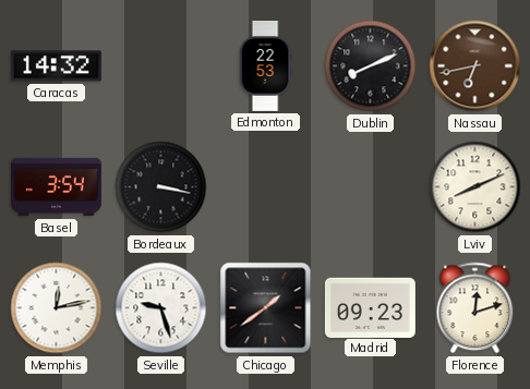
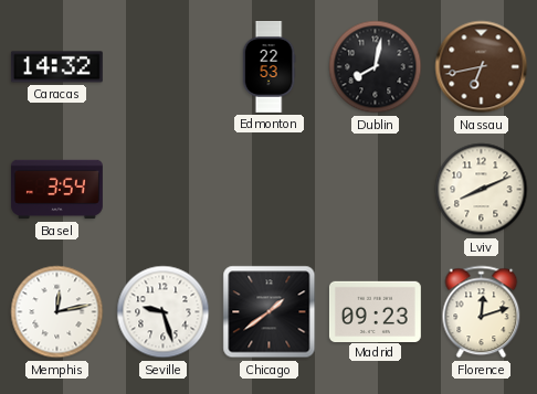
Dublin: 8:11 -> 8:02
Bordeaux: 3:17 -> none
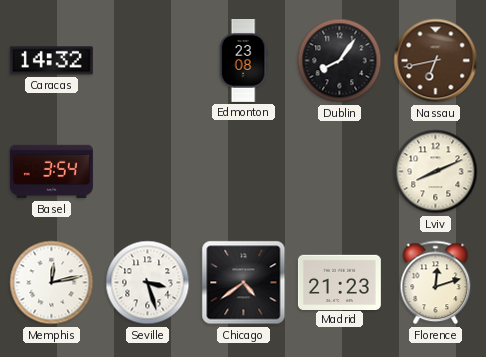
Edmonton: 22:53 -> 23:08
Dublin: 8:02 -> 8:06
Seville: 9:27 -> 3:27
Chicago: 1:39 -> 4:39
Madrid: 09:23 -> 21:23
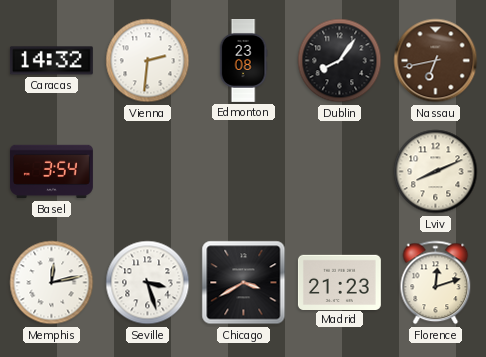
Vienna: none -> 2:31
Chicago: 4:39 -> 3:40
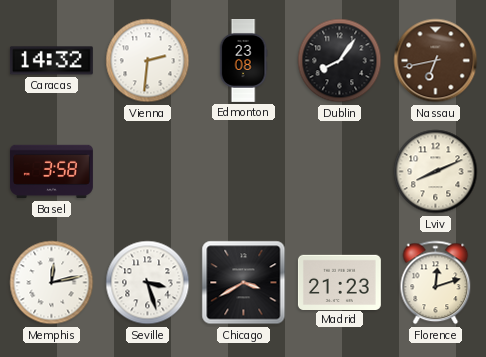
Basel: 3:54 -> 3:58
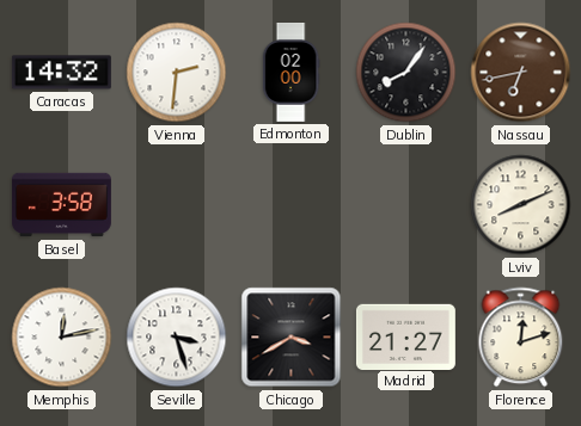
Edmonton: 23:08 -> 02:00
Madrid: 21:23 -> 21:27
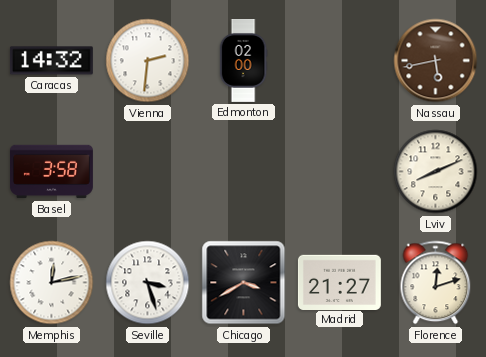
Dublin: 8:06 -> none
Nassau: 6:43 -> 5:43
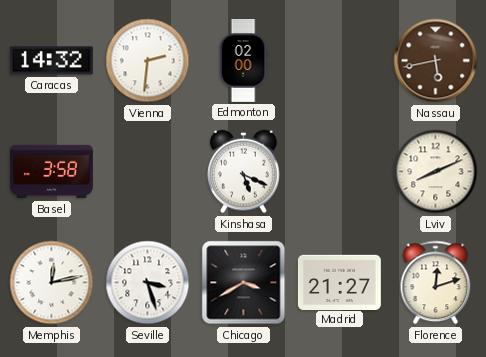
Kinshasa: none -> 5:19
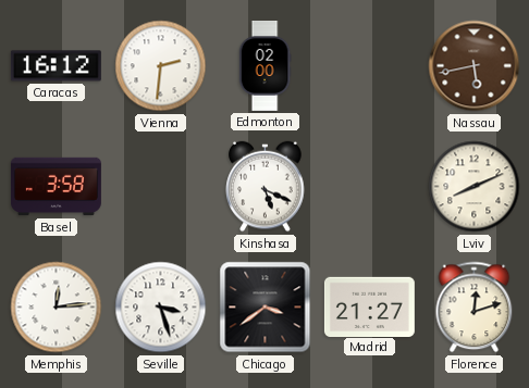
Caracas: 14:32 -> 16:12
Memphis: 12:13 -> 12:14
Chicago: 3:40 -> 3:39
